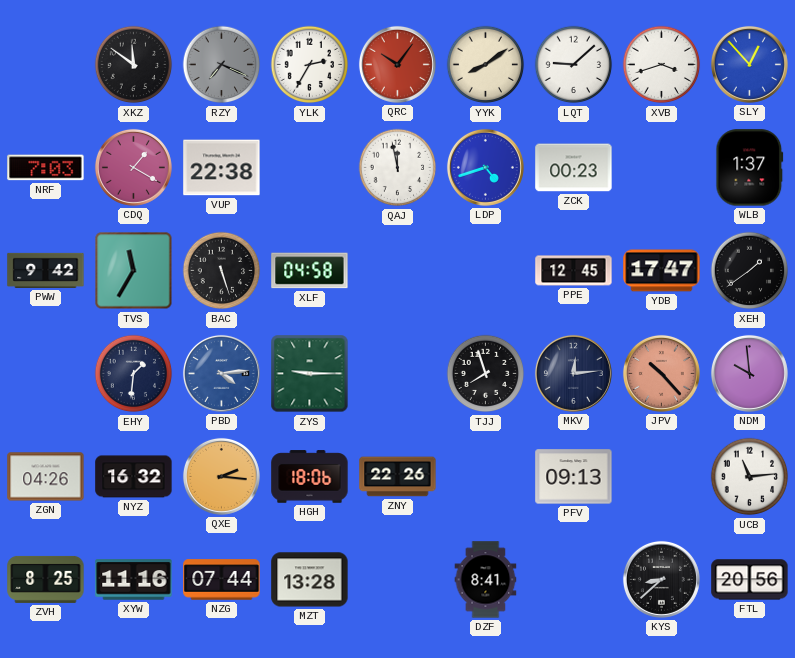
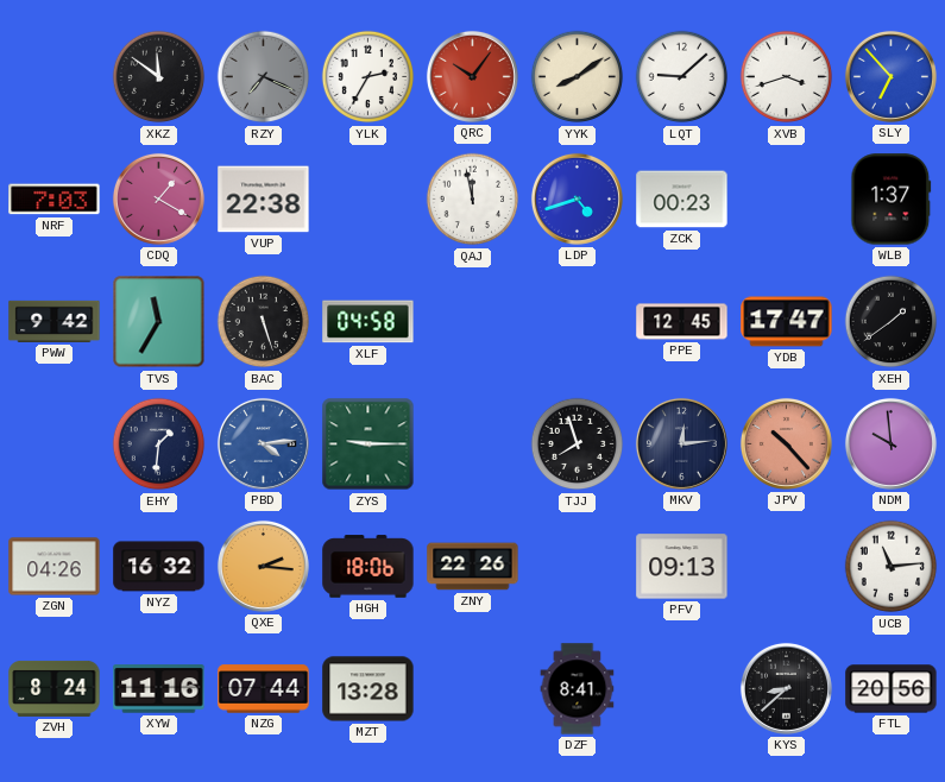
SLY: 12:53 -> 6:53
ZVH: 8:25 -> 8:24
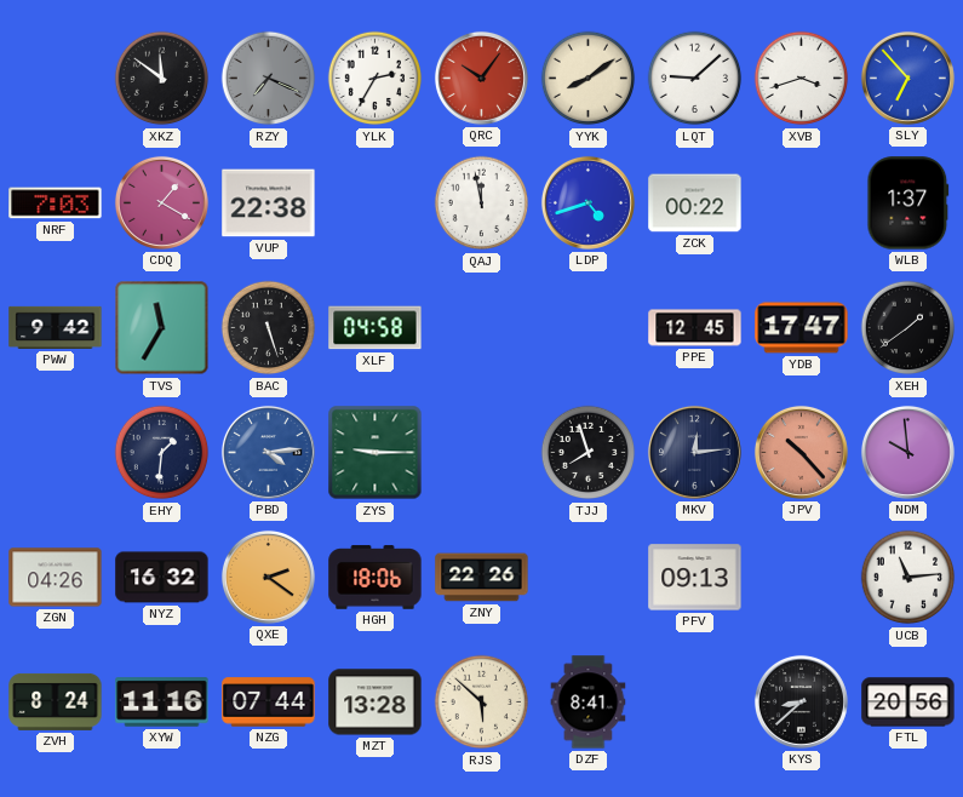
ZCK: 00:23 -> 00:22
QXE: 2:16 -> 2:21
RJS: none -> 5:52
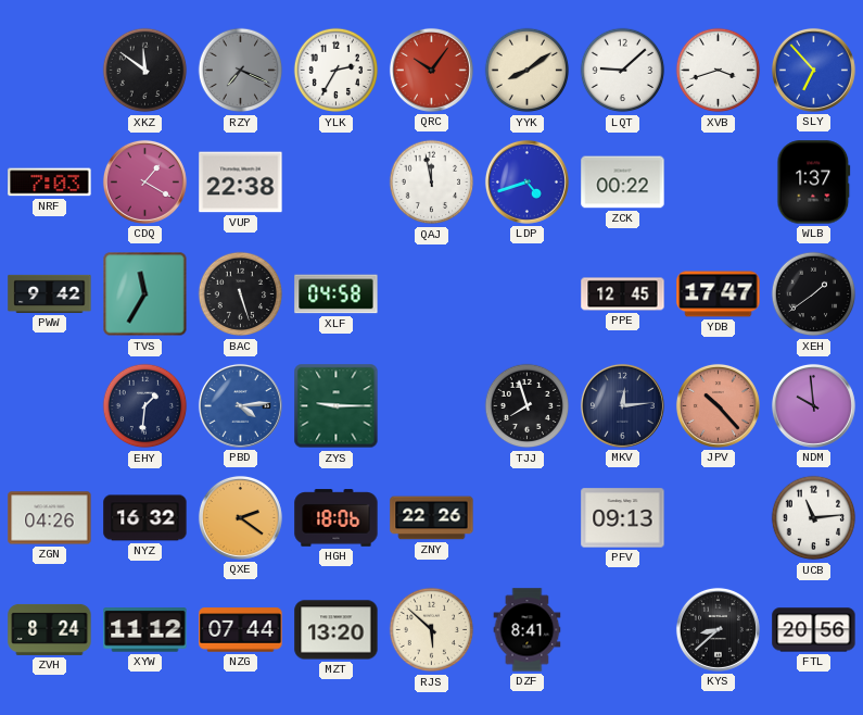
XYW: 11:16 -> 11:12
MZT: 13:28 -> 13:20
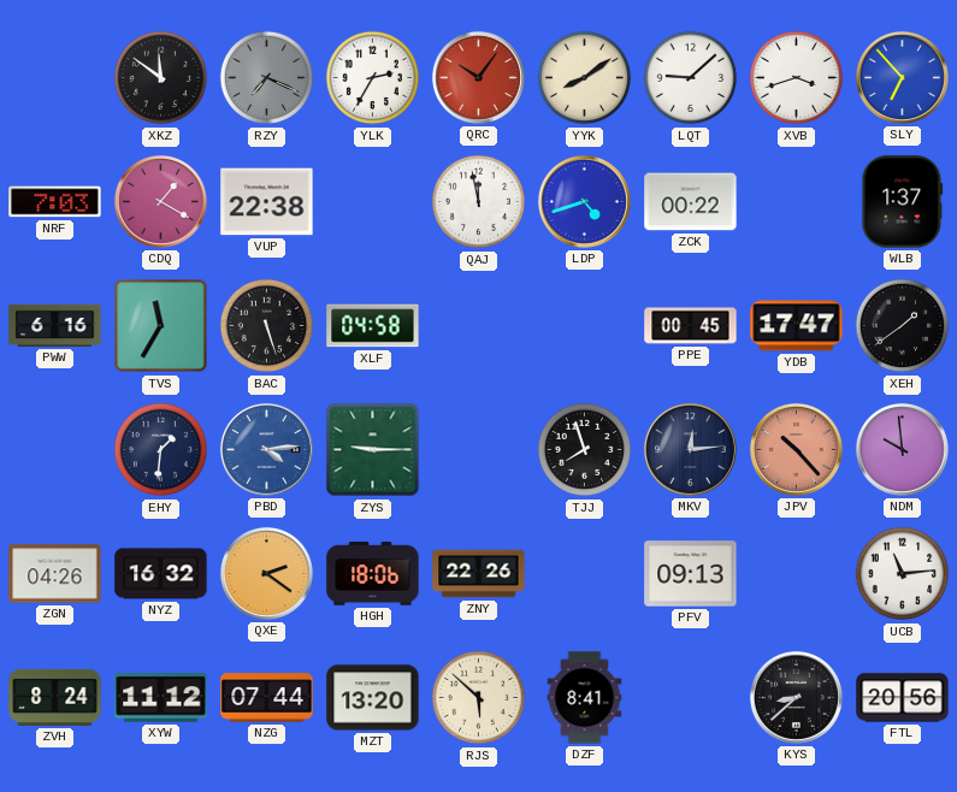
PWW: 9:42 -> 6:16
PPE: 12:45 -> 00:45
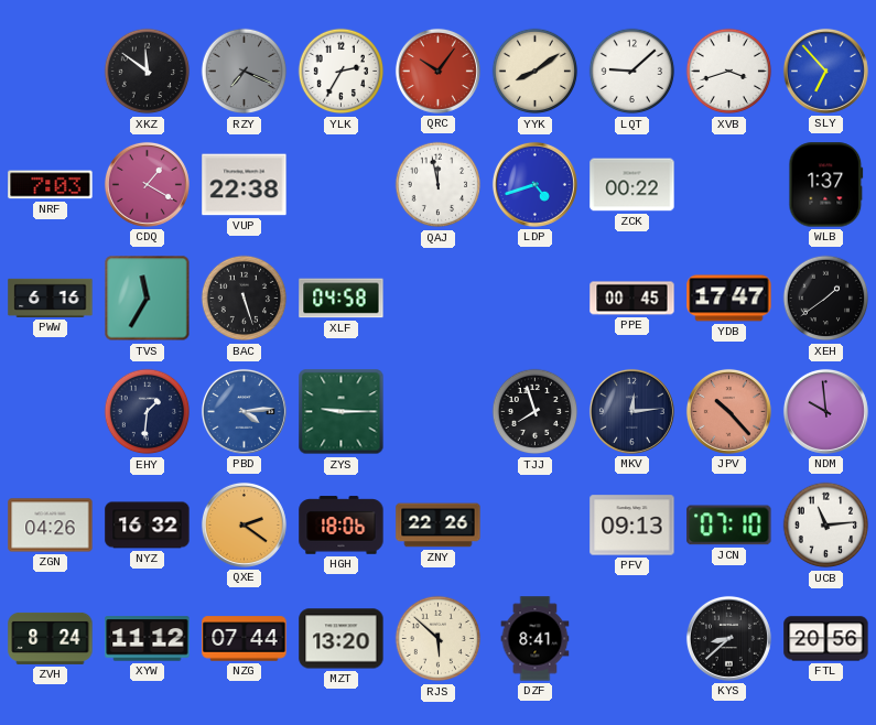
JCN: none -> 07:10
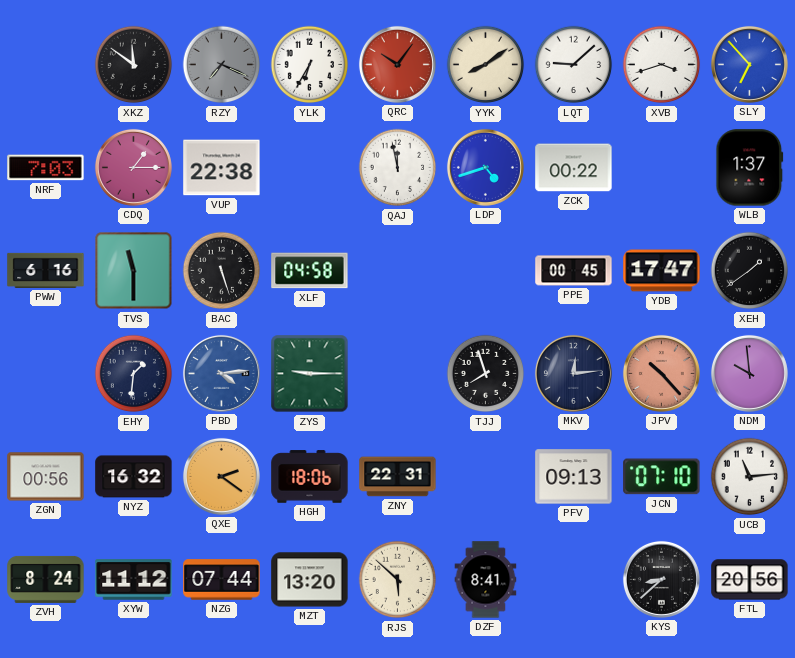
YLK: 2:35 -> 6:35
CDQ: 1:20 -> 1:15
TVS: 11:35 -> 11:30
ZGN: 04:26 -> 00:56
ZNY: 22:26 -> 22:31
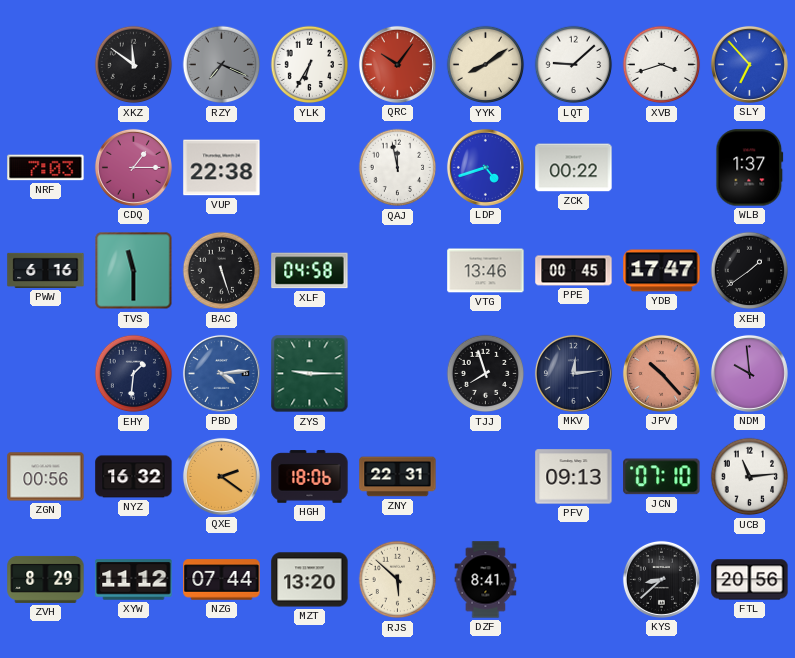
VTG: none -> 13:46
ZVH: 8:24 -> 8:29
